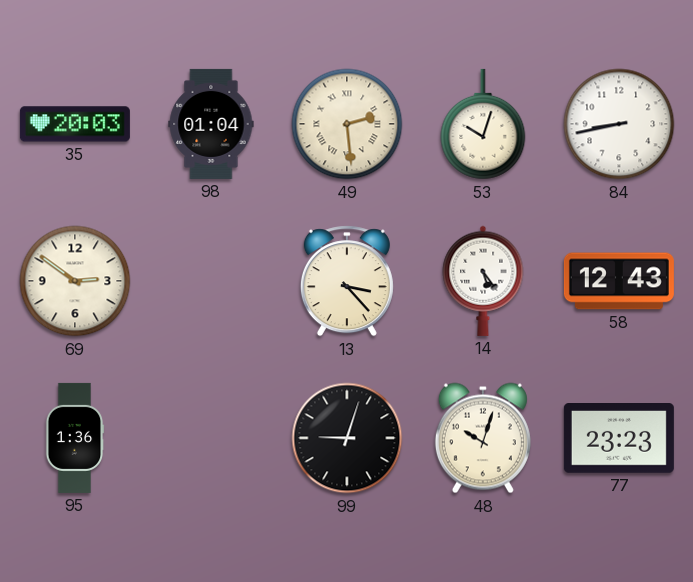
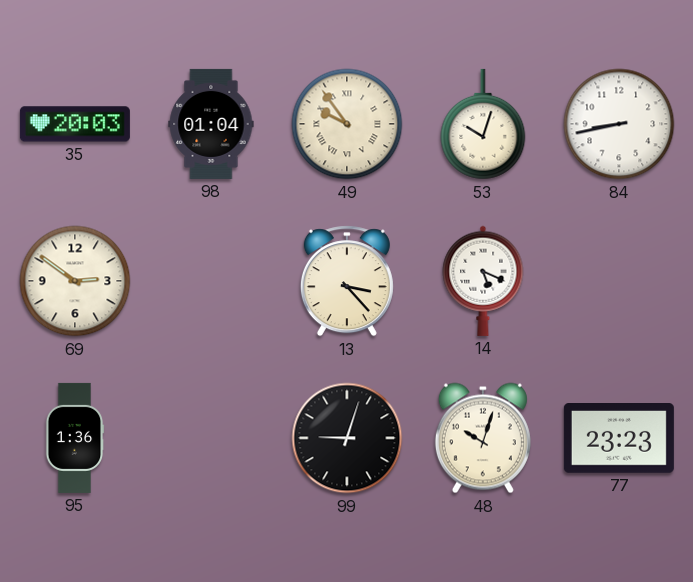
49: 2:29 -> 9:54
14: 5:24 -> 5:19
58: 12:43 -> none
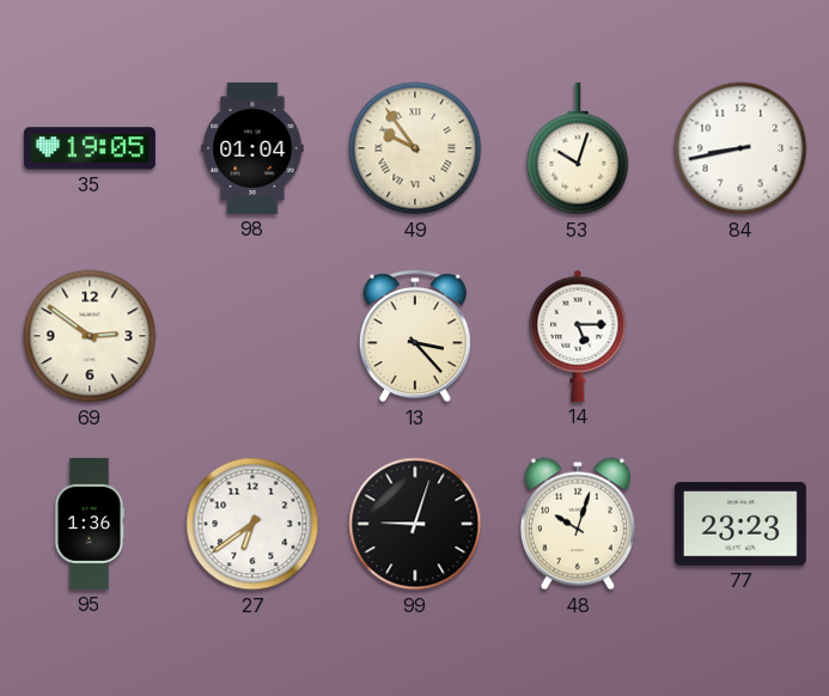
35: 20:03 -> 19:05
14: 5:19 -> 5:15
27: none -> 6:39
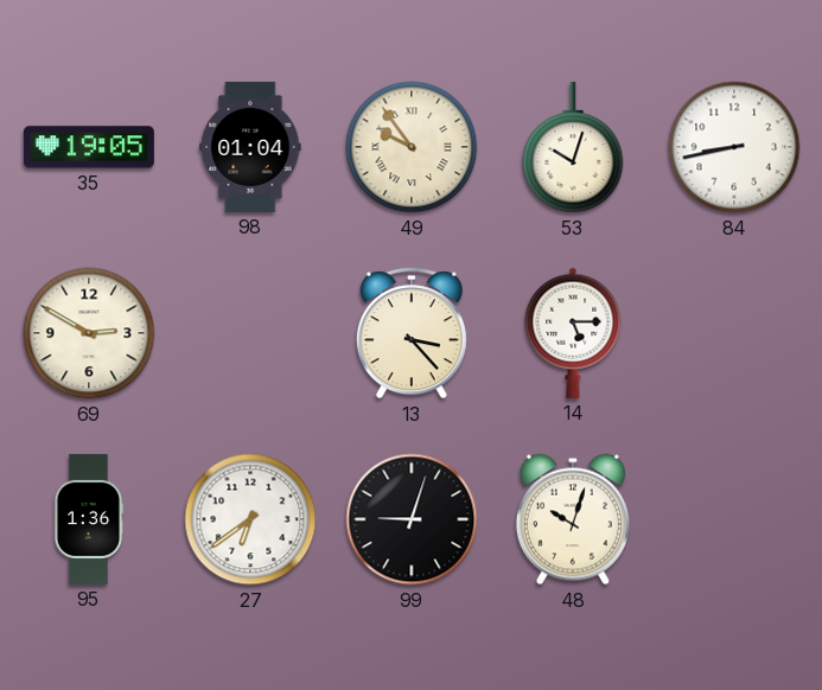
69: 2:51 -> 2:50
77: 23:23 -> none
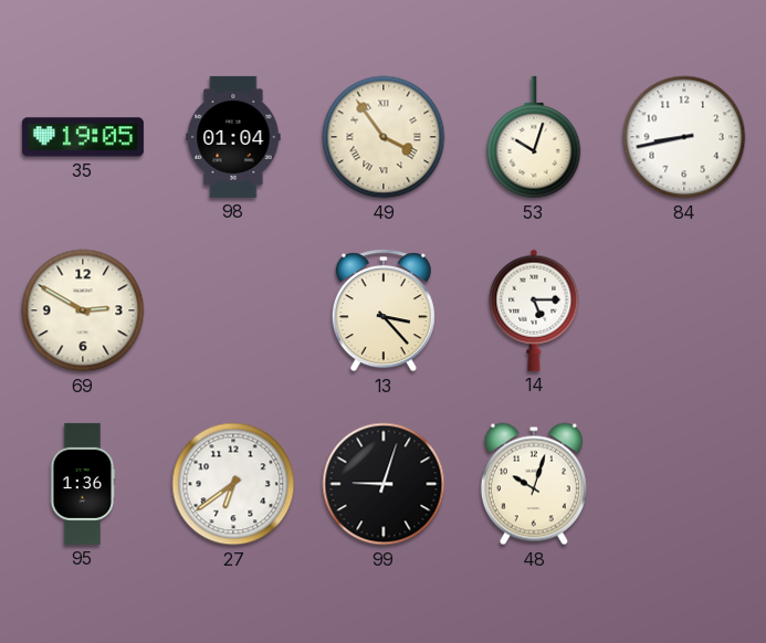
49: 9:54 -> 3:54
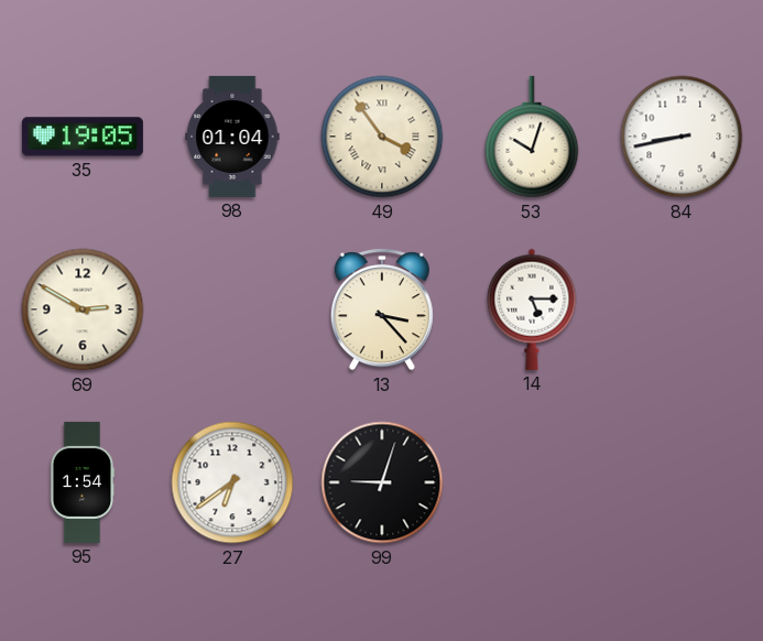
95: 1:36 -> 1:54
48: 10:03 -> none
